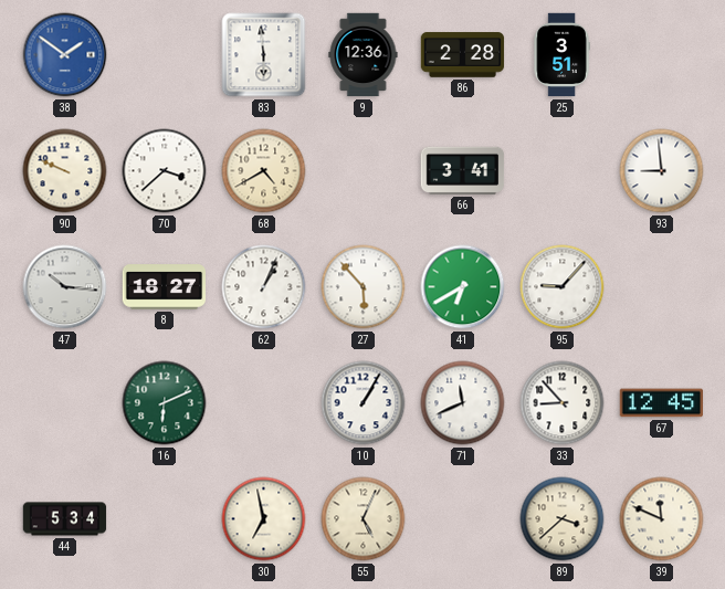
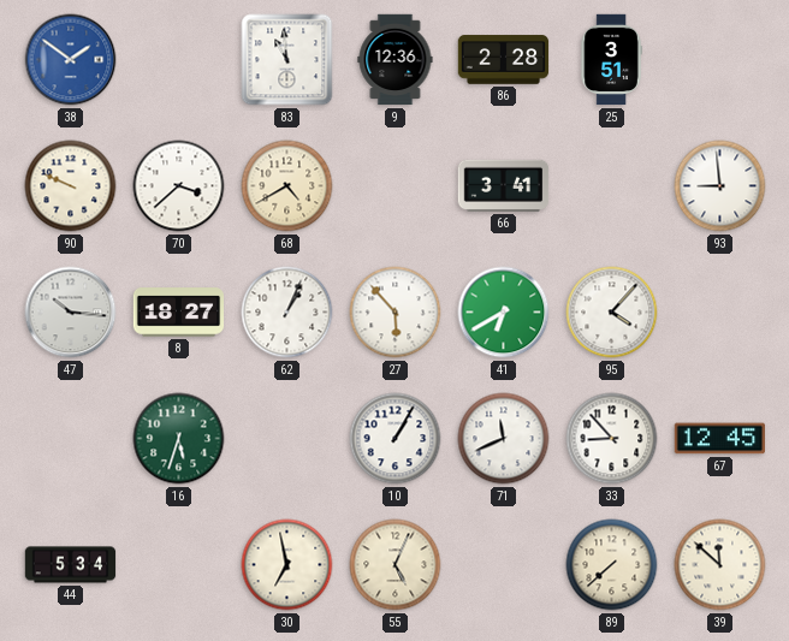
83: 5:59 -> 10:59
95: 9:07 -> 4:07
16: 6:11 -> 5:33
89: 3:38 -> 7:38
39: 11:49 -> 11:52
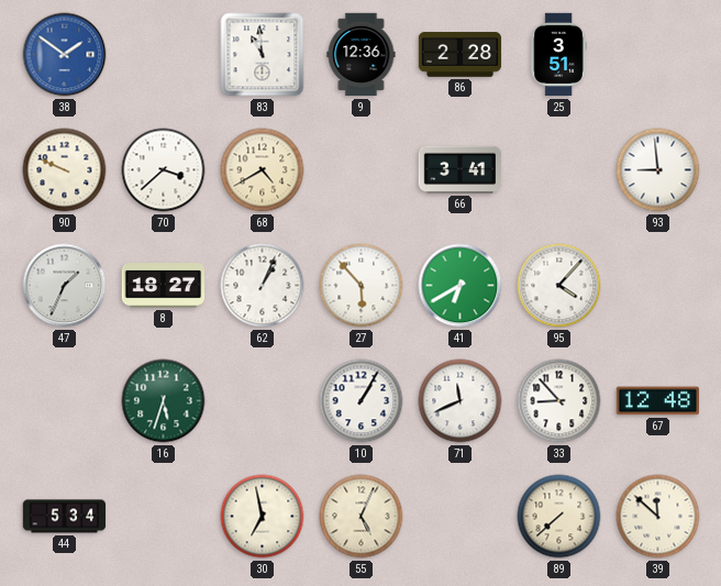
47: 10:16 -> 1:34
67: 12:45 -> 12:48
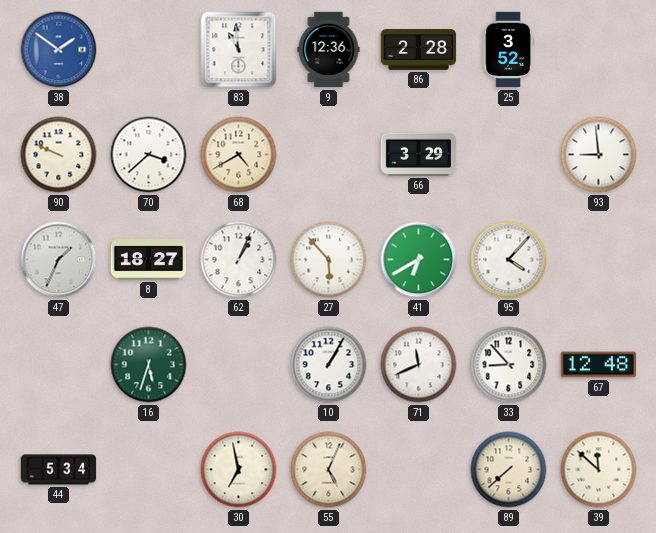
25: 3:51 -> 3:52
66: 3:41 -> 3:29
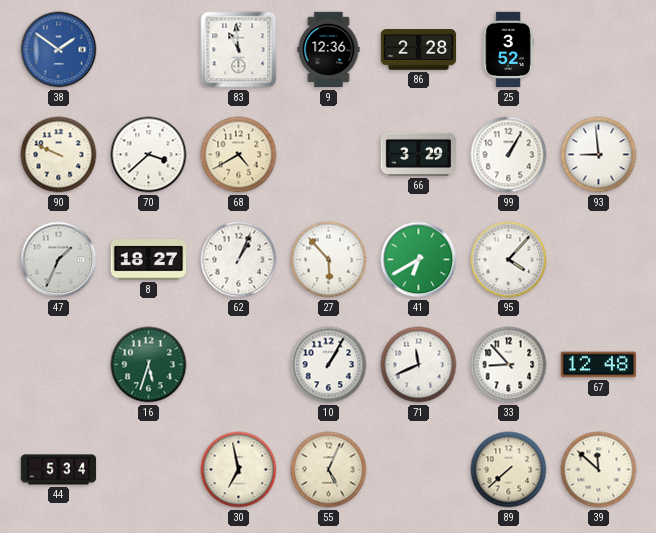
99: none -> 1:05
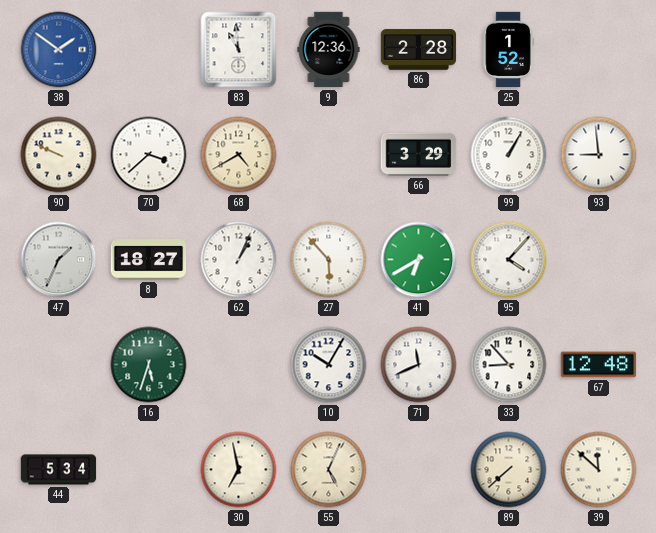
25: 3:52 -> 1:52
10: 1:05 -> 10:05
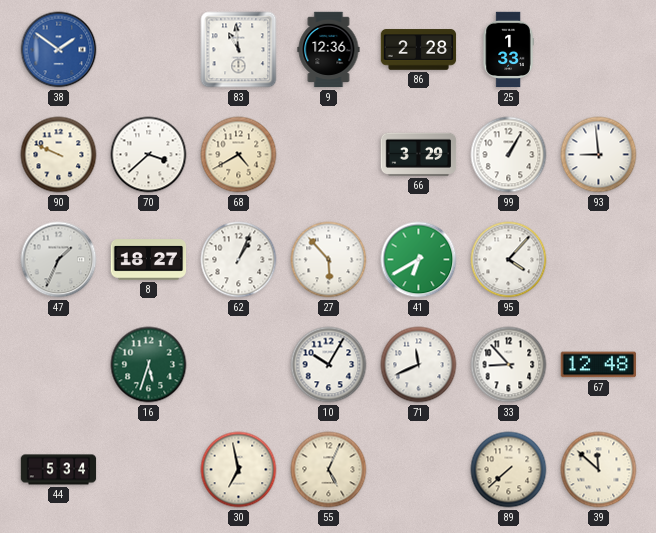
25: 1:52 -> 1:33
